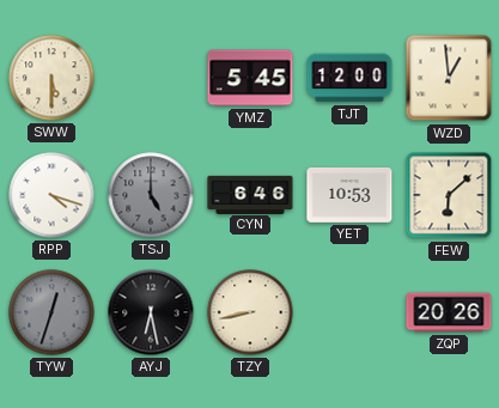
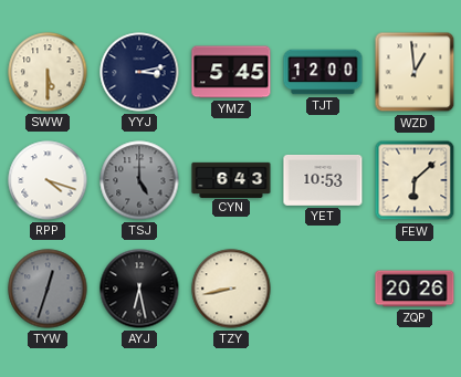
YYJ: none -> 3:13
CYN: 6:46 -> 6:43
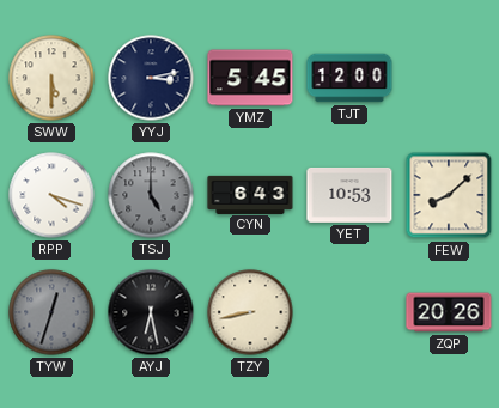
WZD: 12:59 -> none
FEW: 6:08 -> 8:08
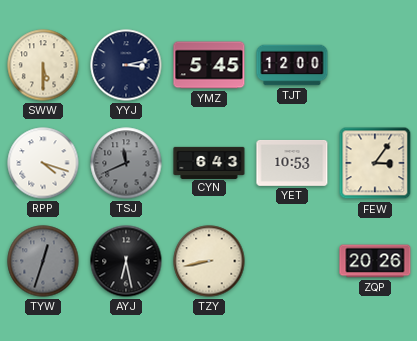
TSJ: 5:00 -> 11:41
FEW: 8:08 -> 3:06
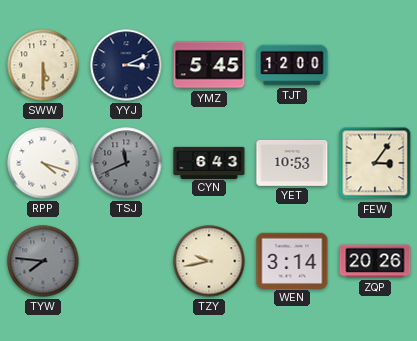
YYJ: 3:13 -> 3:11
TYW: 12:33 -> 7:46
AYJ: 6:28 -> none
TZY: 8:43 -> 9:43
WEN: none -> 3:14
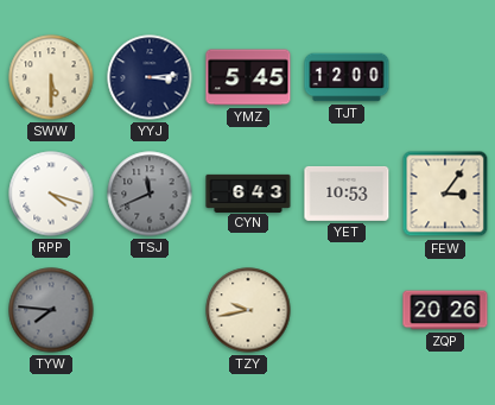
YYJ: 3:11 -> 3:14
WEN: 3:14 -> none
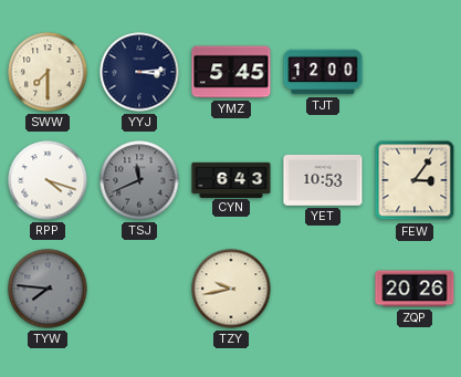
SWW: 5:30 -> 7:30
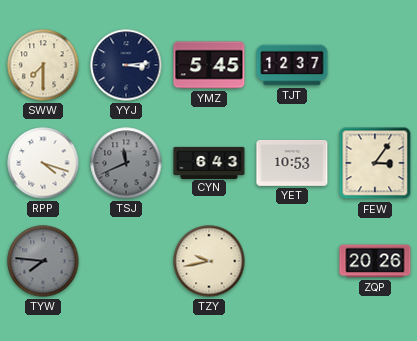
TJT: 12:00 -> 12:37
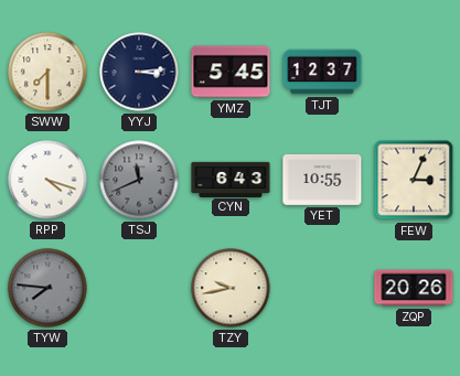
YET: 10:53 -> 10:55
FEW: 3:06 -> 3:04
